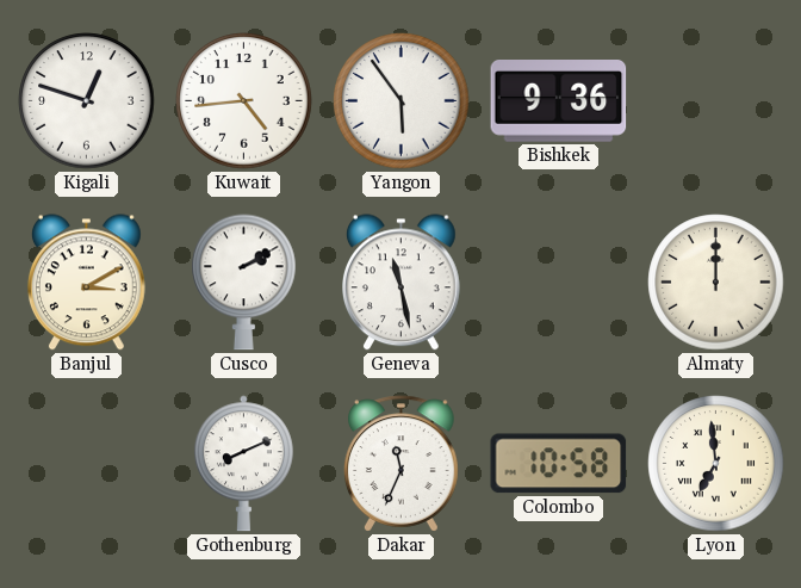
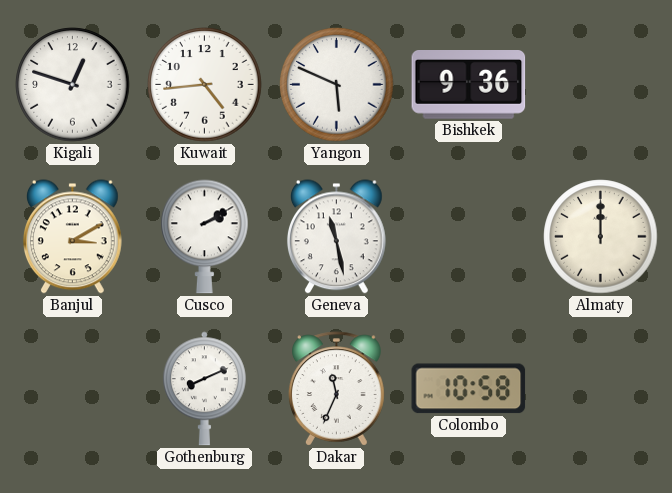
Yangon: 5:54 -> 5:49
Lyon: 6:59 -> none
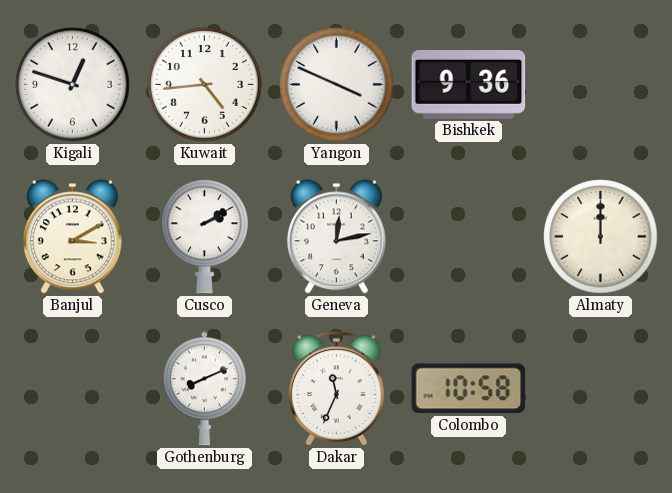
Yangon: 5:49 -> 3:49
Geneva: 11:28 -> 12:13
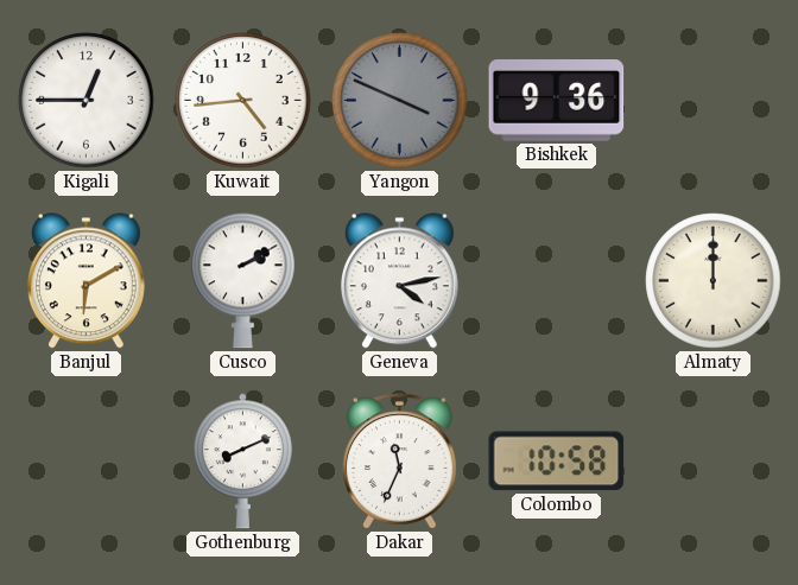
Kigali: 12:48 -> 12:45
Yangon dial: white -> grey
Banjul: 3:10 -> 6:10
Geneva: 12:13 -> 4:13
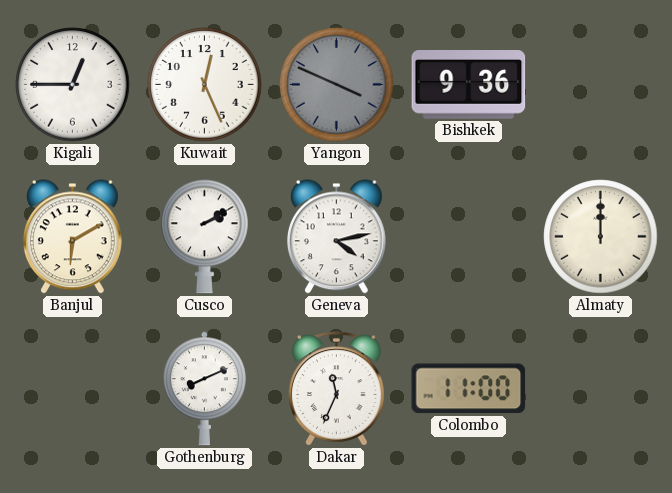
Kuwait: 4:44 -> 12:26
Colombo: 10:58 -> 11:00
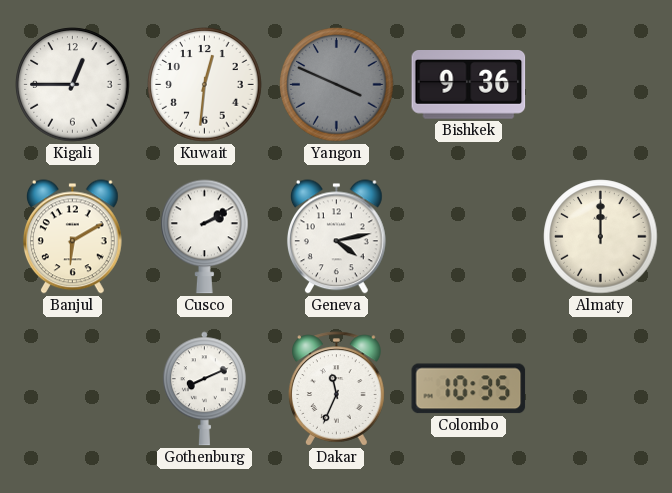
Kuwait: 12:26 -> 12:31
Colombo: 11:00 -> 10:35
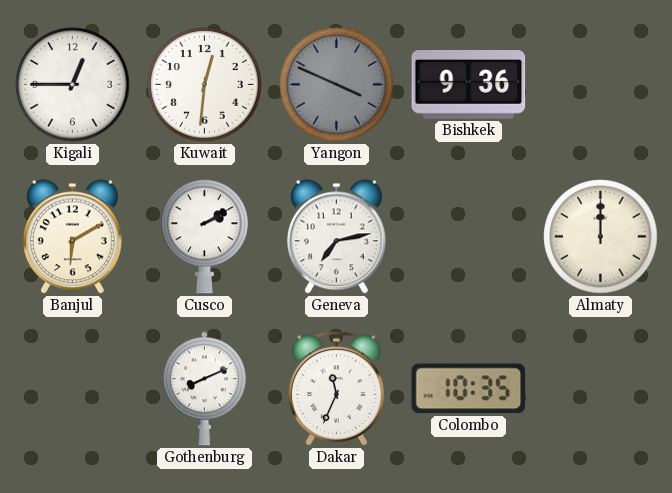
Geneva: 4:13 -> 7:13
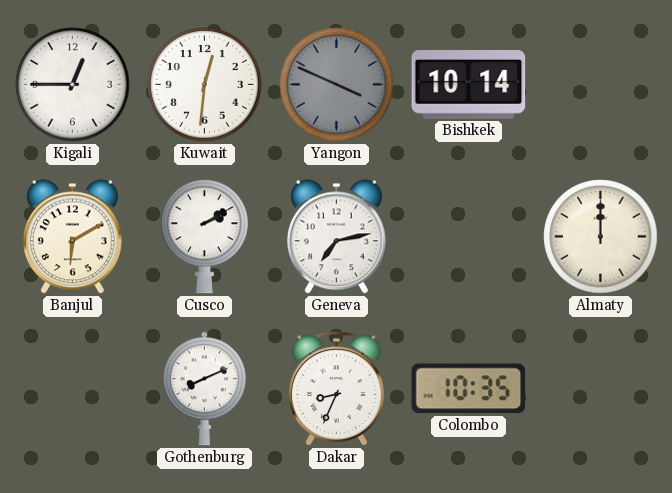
Bishkek: 9:36 -> 10:14
Dakar: 11:34 -> 8:34
